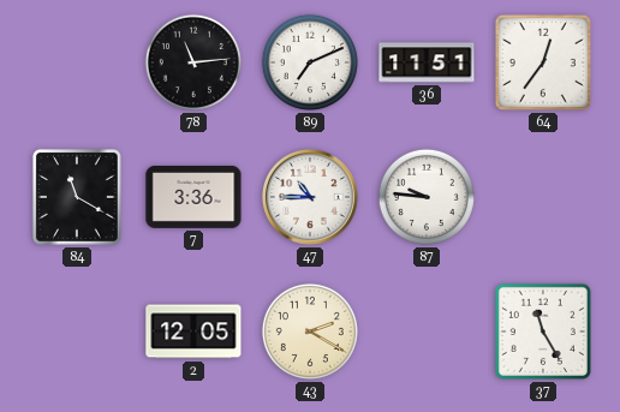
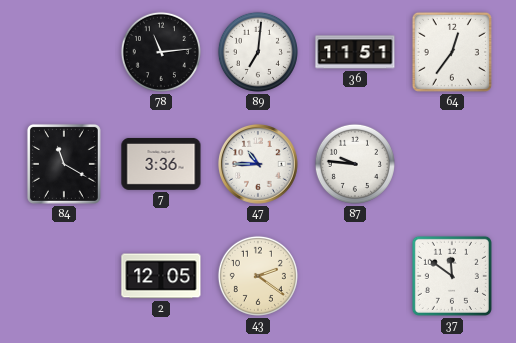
89: 7:11 -> 7:01
43: 2:20 -> 2:21
37: 11:25 -> 11:51
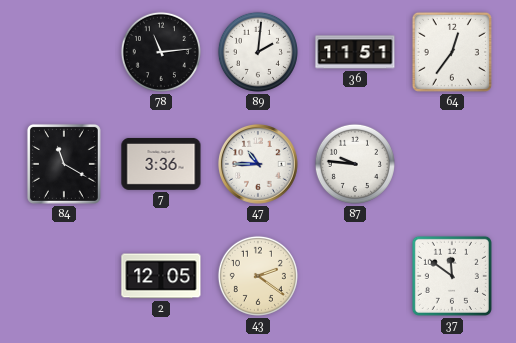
89: 7:01 -> 2:01
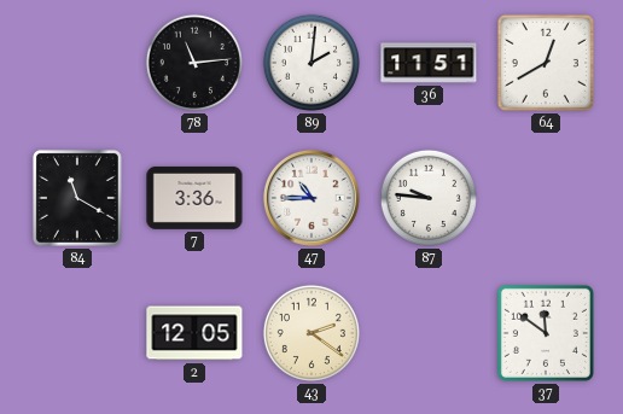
64: 12:36 -> 12:40
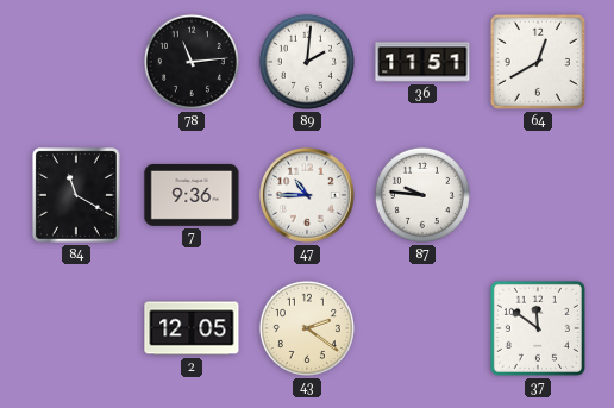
7: 3:36 -> 9:36
